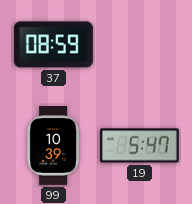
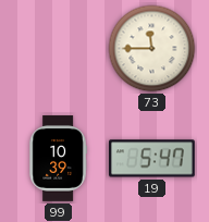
37: 08:59 -> none
73: none -> 11:45
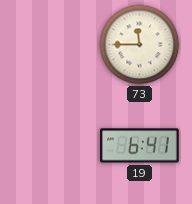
99: 10:39 -> none
19: 5:47 -> 6:41
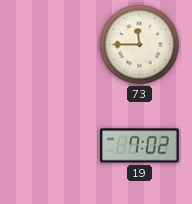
19: 6:41 -> 7:02
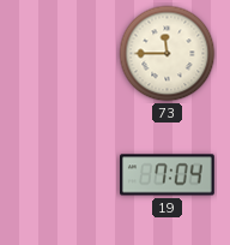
19: 7:02 -> 7:04
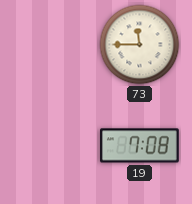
19: 7:04 -> 7:08
